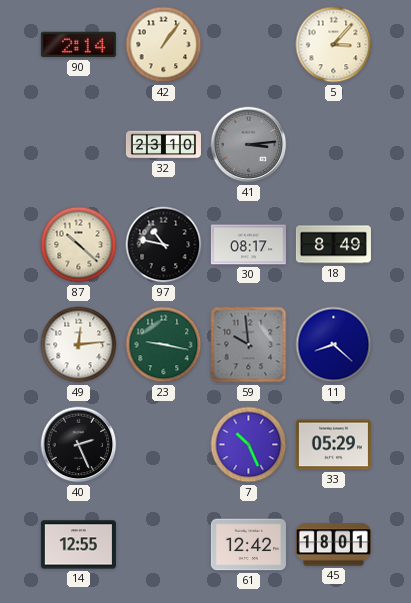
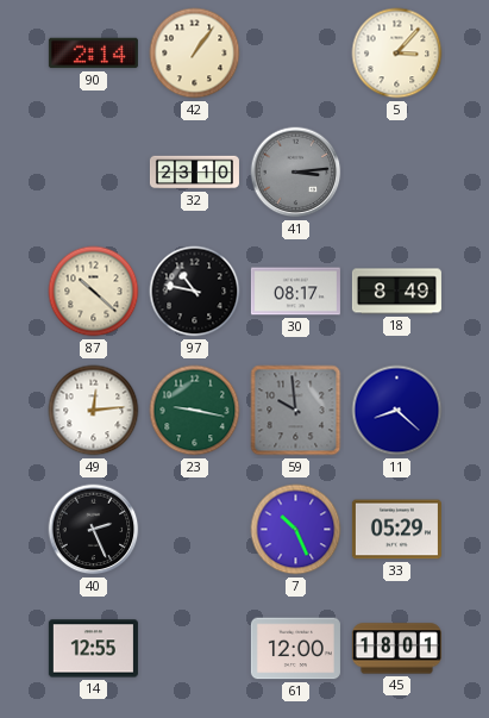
61: 12:42 -> 12:00
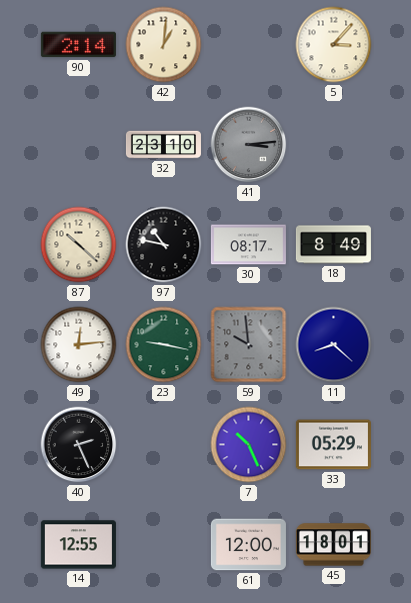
42: 1:06 -> 1:01
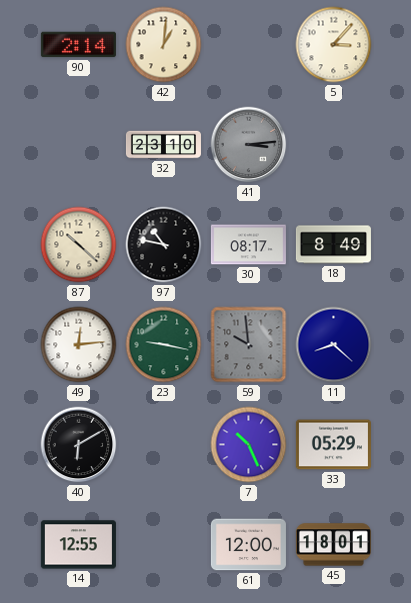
40: 2:26 -> 6:10
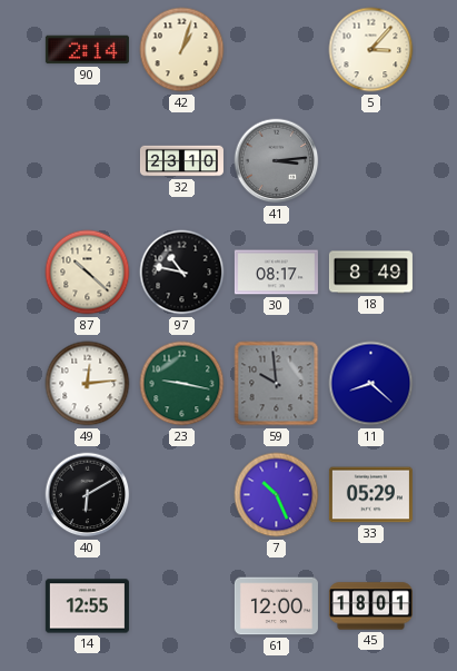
42: 1:01 -> 1:03
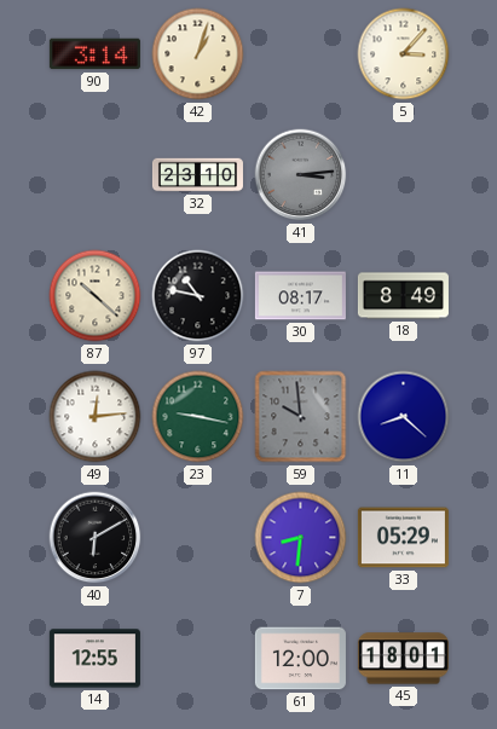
90: 2:14 -> 3:14
7: 10:26 -> 8:31
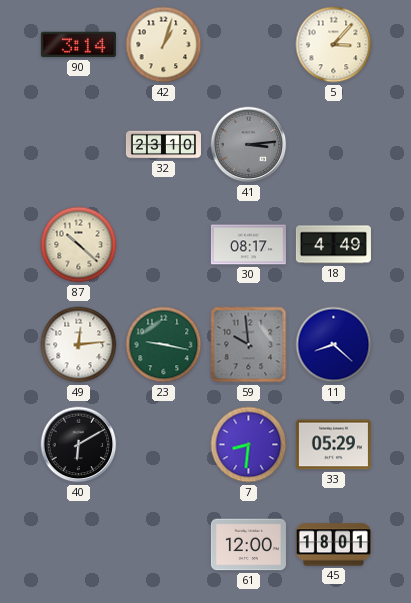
97: 10:47 -> none
18: 8:49 -> 4:49
14: 12:55 -> none
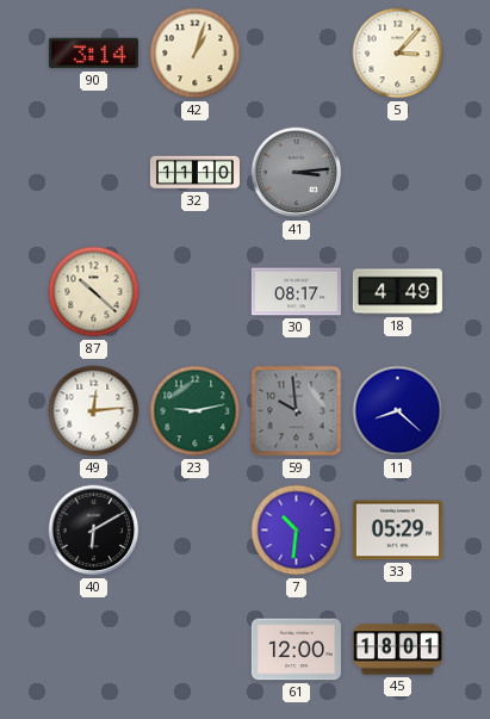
32: 23:10 -> 11:10
23: 9:17 -> 9:13
7: 8:31 -> 10:31
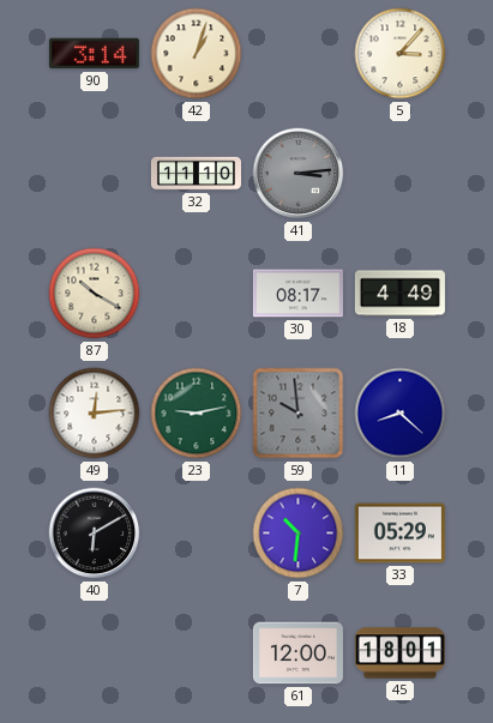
87: 10:22 -> 10:20
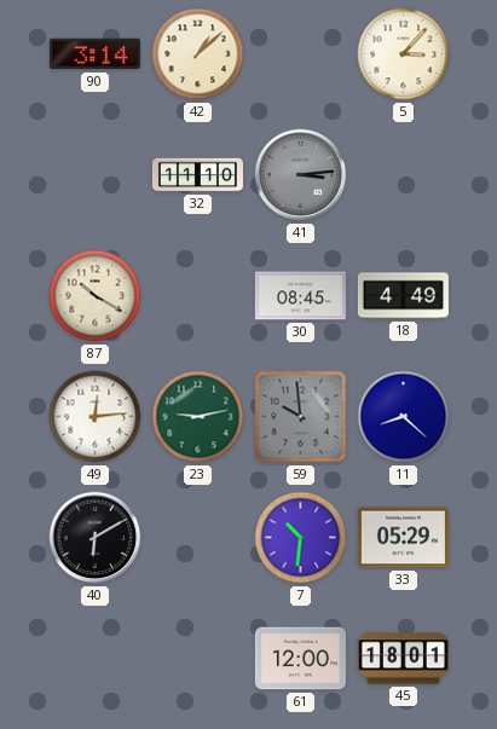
42: 1:03 -> 1:08
30: 08:17 -> 08:45
